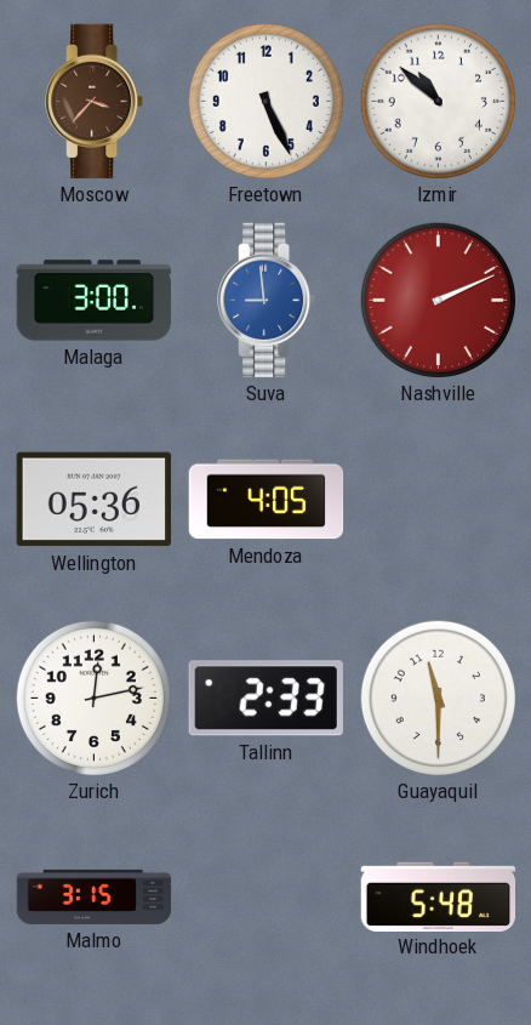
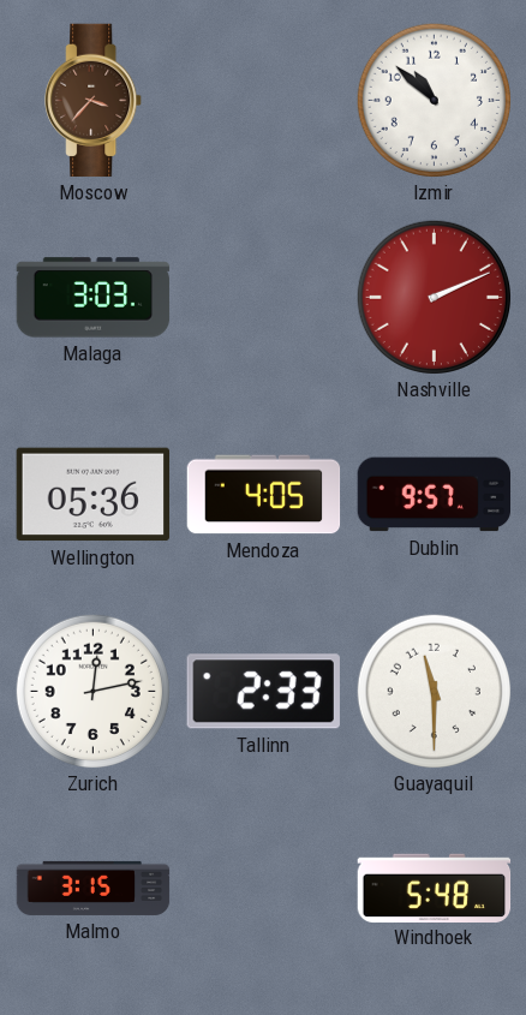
Freetown: 5:26 -> none
Malaga: 3:00 -> 3:03
Suva: 8:59 -> none
Dublin: none -> 9:57
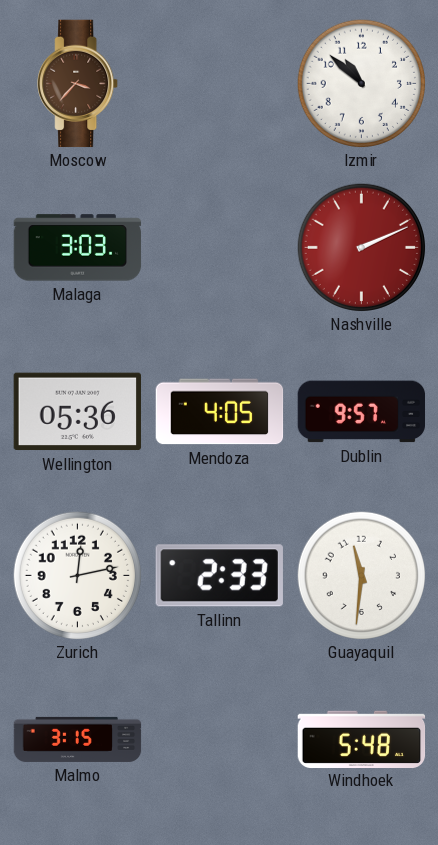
Guayaquil: 11:30 -> 11:31
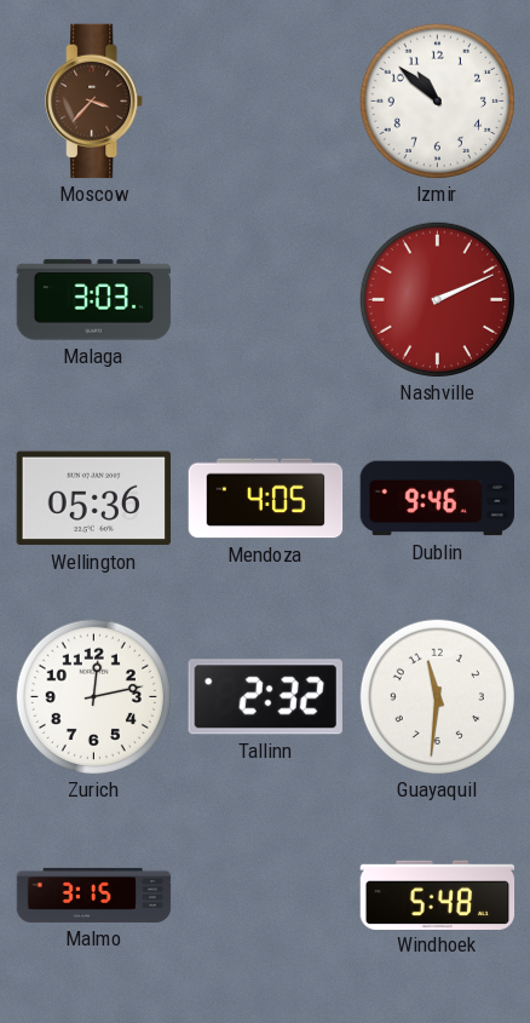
Dublin: 9:57 -> 9:46
Tallinn: 2:33 -> 2:32
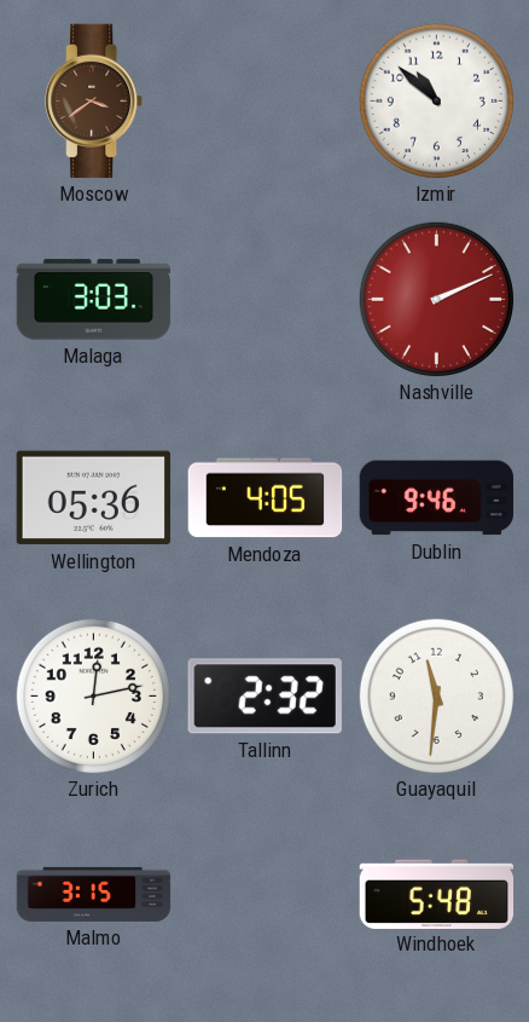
Moscow: 3:37 -> 3:39
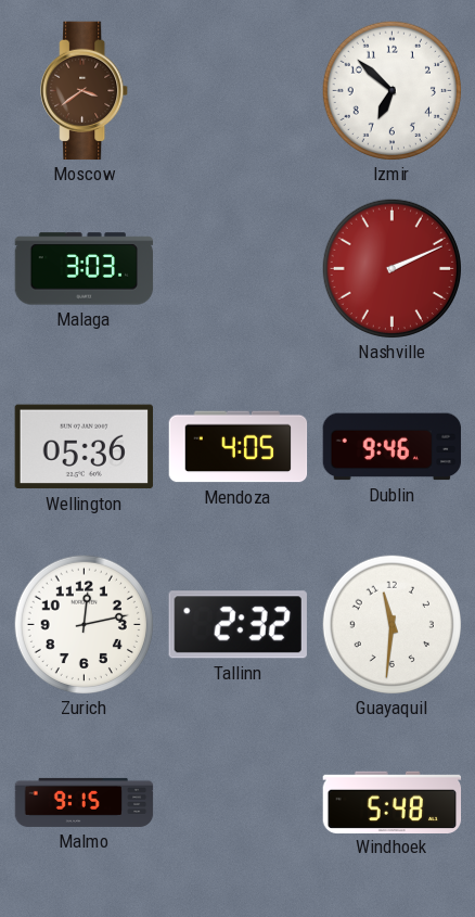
Izmir: 10:52 -> 6:52
Malmo: 3:15 -> 9:15
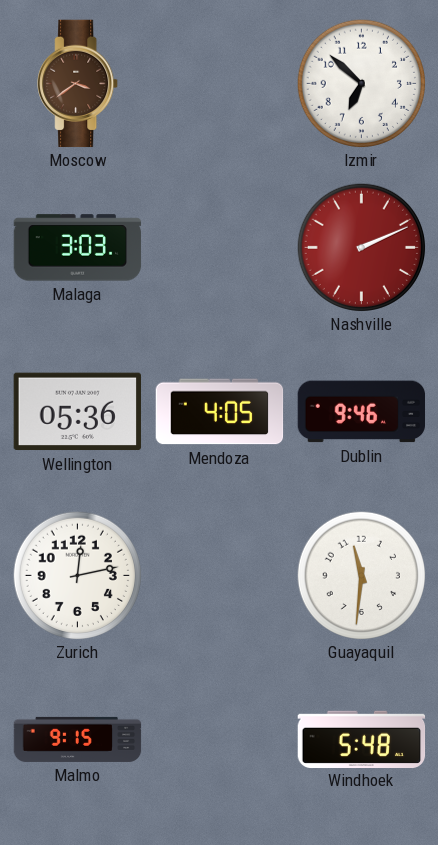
Tallinn: 2:32 -> none
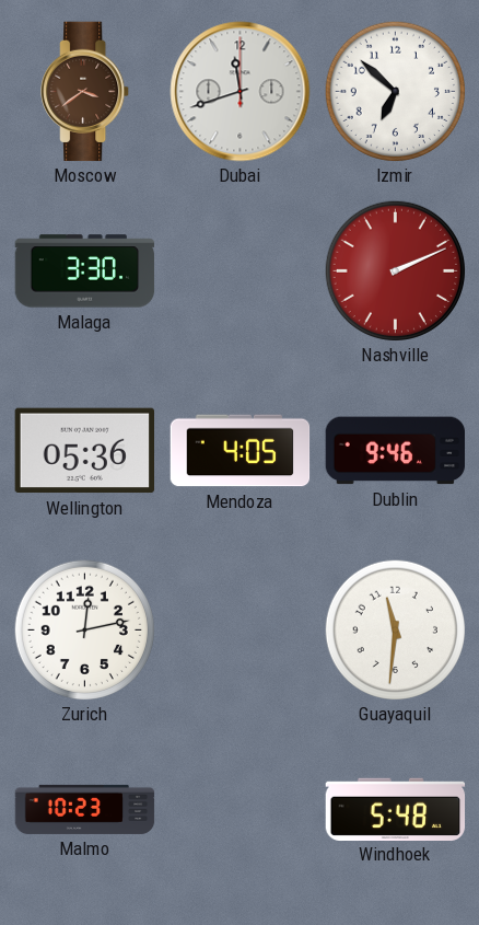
Dubai: none -> 11:42
Malaga: 3:03 -> 3:30
Malmo: 9:15 -> 10:23
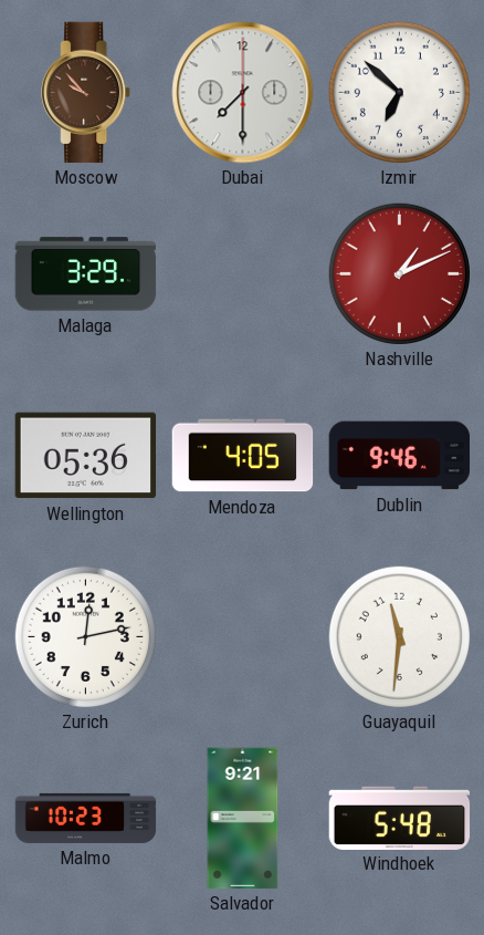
Moscow: 3:39 -> 9:53
Dubai: 11:42 -> 7:30
Malaga: 3:30 -> 3:29
Nashville: 2:11 -> 1:11
Salvador: none -> 9:21
